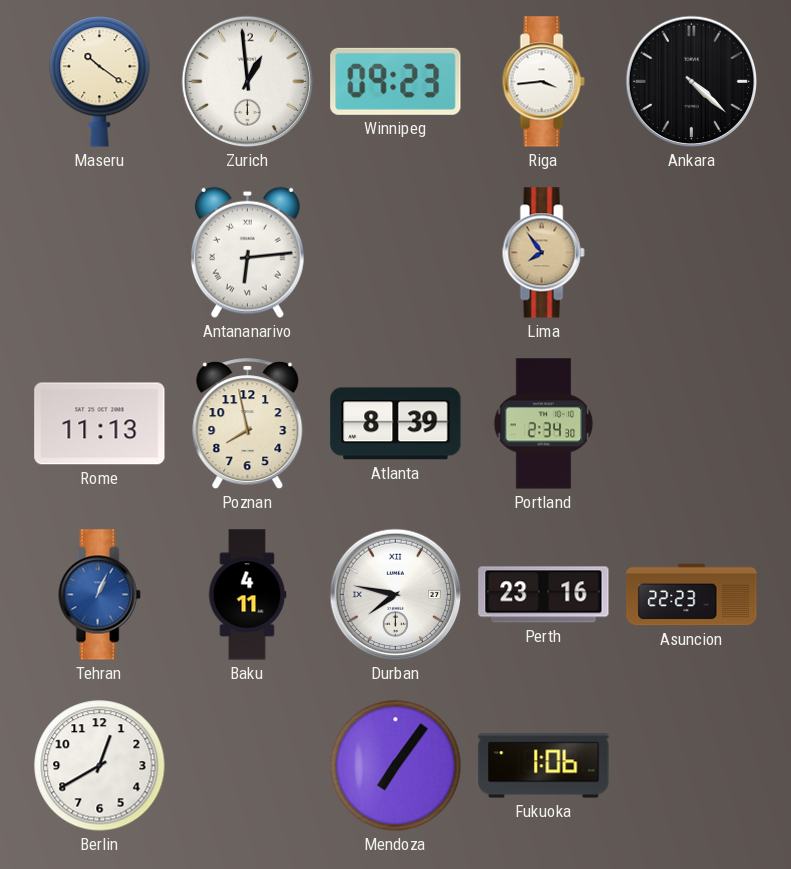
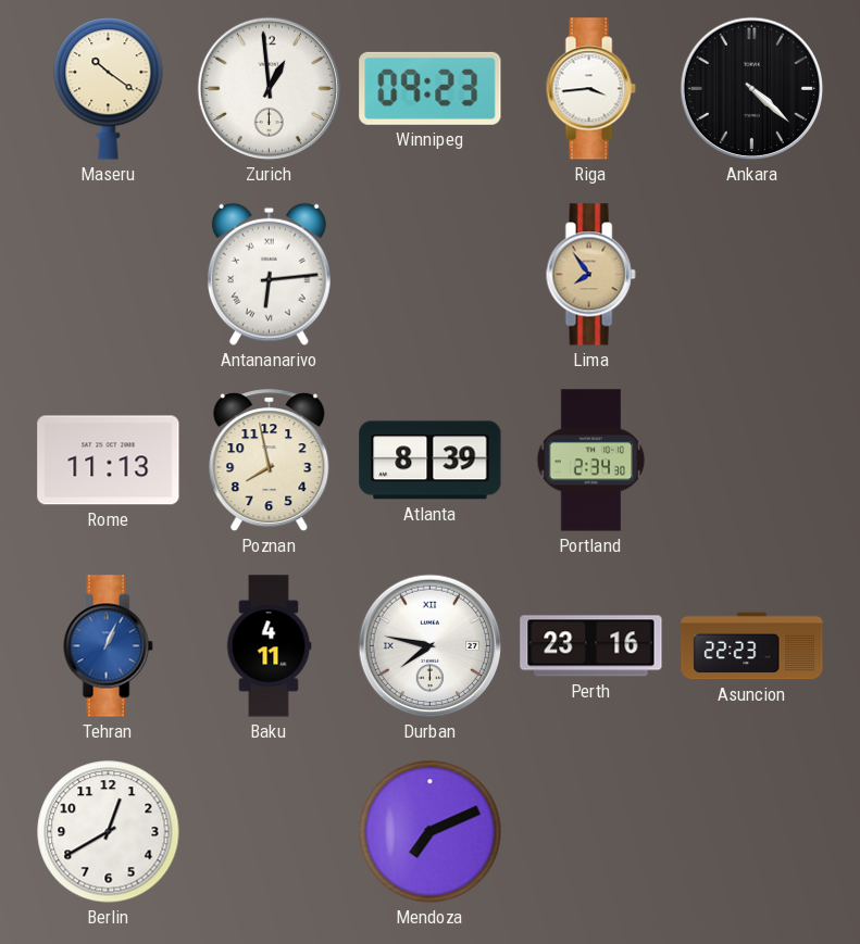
Mendoza: 7:06 -> 7:11
Fukuoka: 1:06 -> none
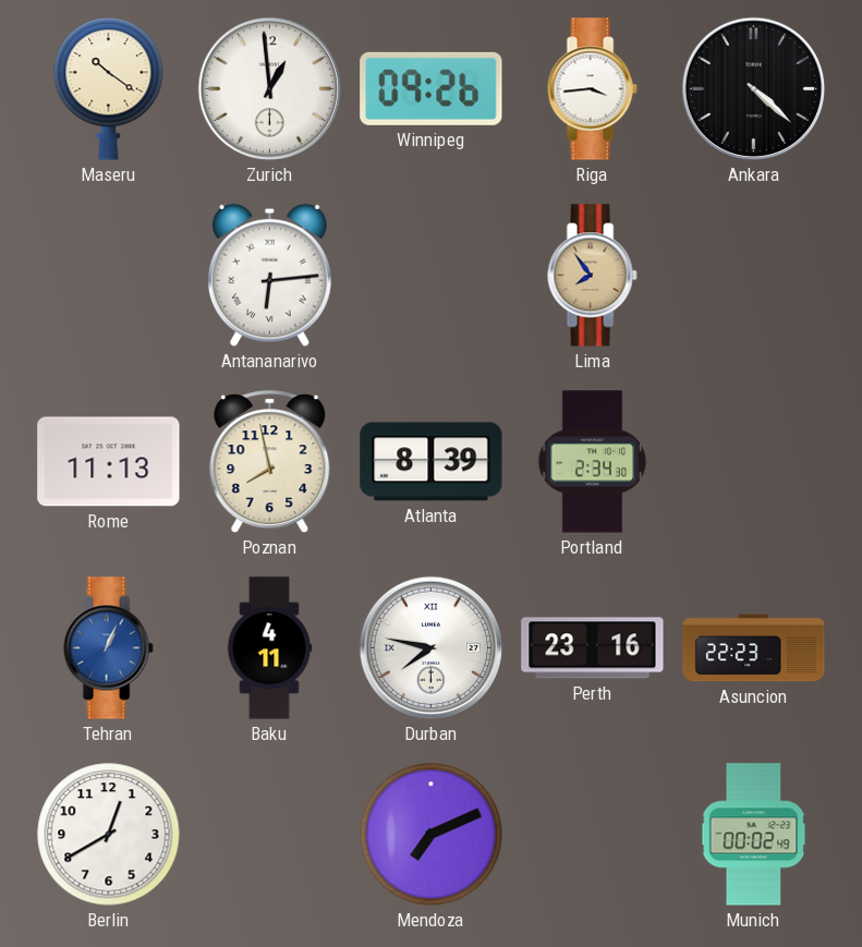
Winnipeg: 09:23 -> 09:26
Munich: none -> 00:02
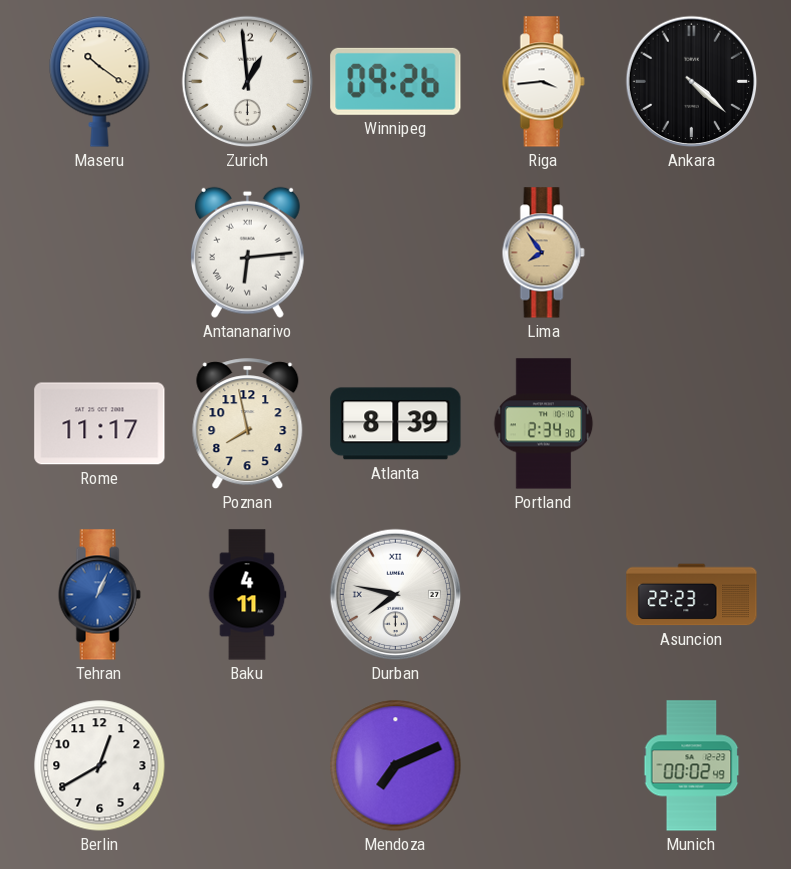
Rome: 11:13 -> 11:17
Perth: 23:16 -> none
